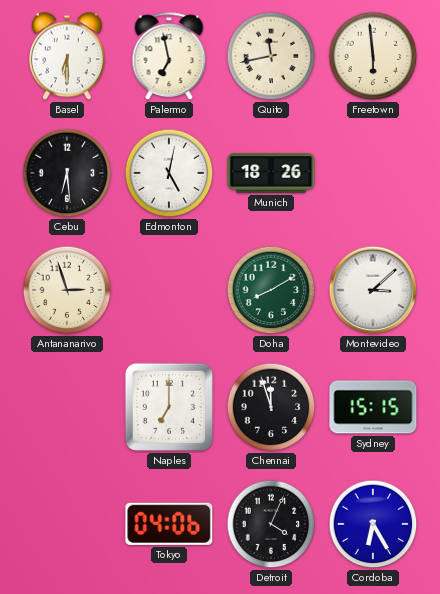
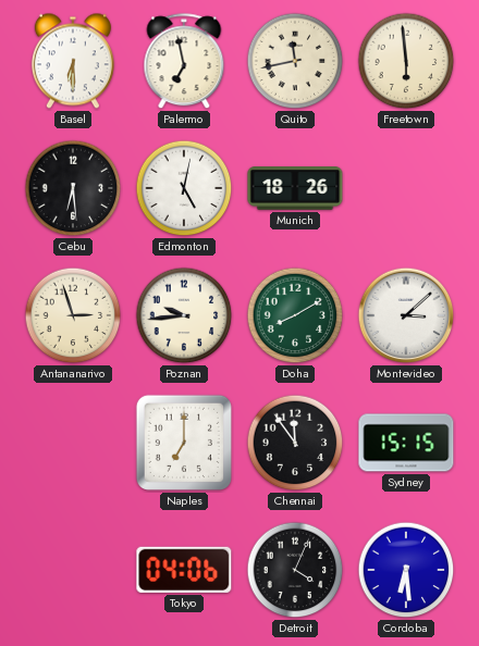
Poznan: none -> 9:44
Chennai: 11:57 -> 11:54
Cordoba: 6:25 -> 6:29
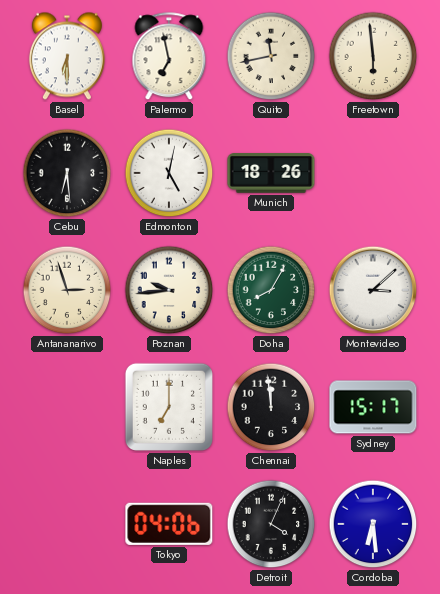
Doha: 8:10 -> 8:05
Chennai: 11:54 -> 11:59
Sydney: 15:15 -> 15:17
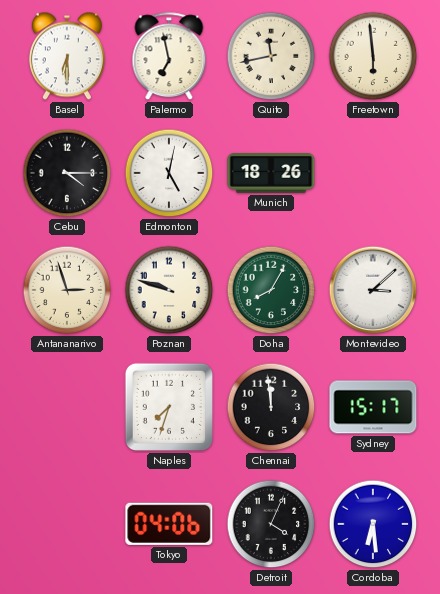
Cebu: 6:29 -> 4:15
Poznan: 9:44 -> 9:48
Naples: 7:00 -> 7:33
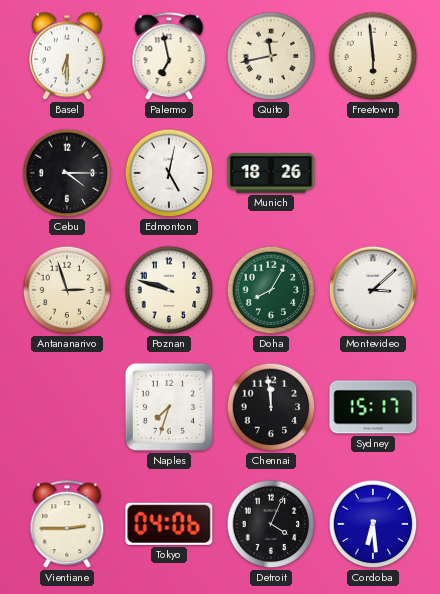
Vientiane: none -> 2:45
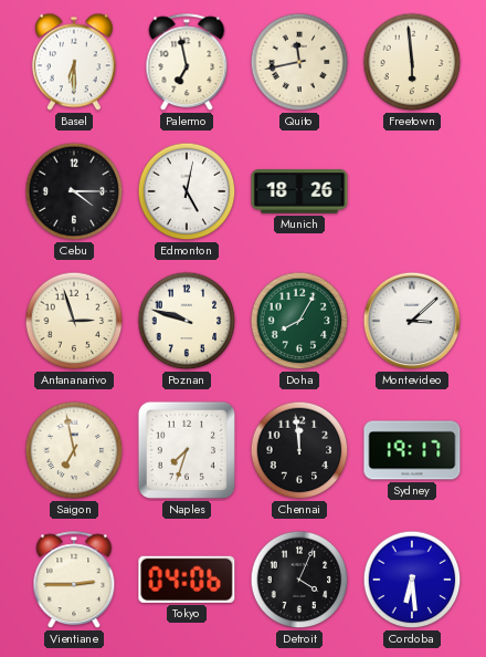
Saigon: none -> 6:58
Sydney: 15:17 -> 19:17
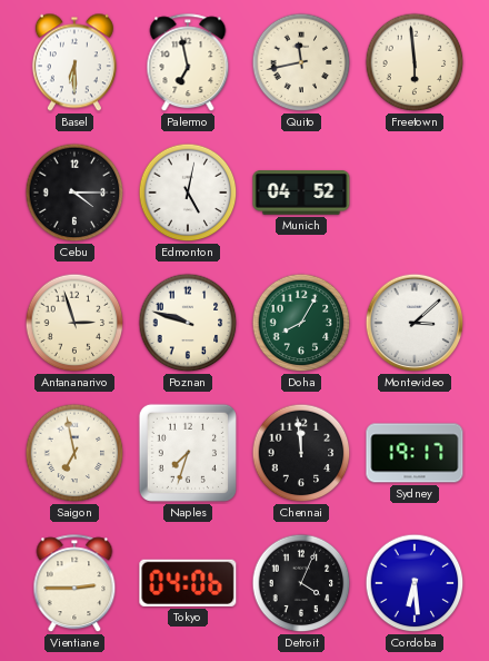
Munich: 18:26 -> 04:52
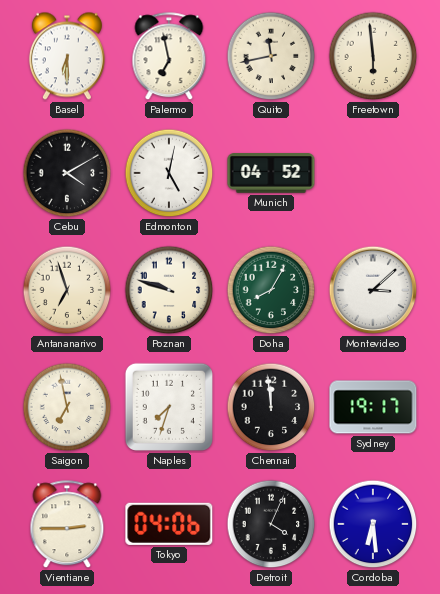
Cebu: 4:15 -> 4:10
Antananarivo: 2:57 -> 6:57
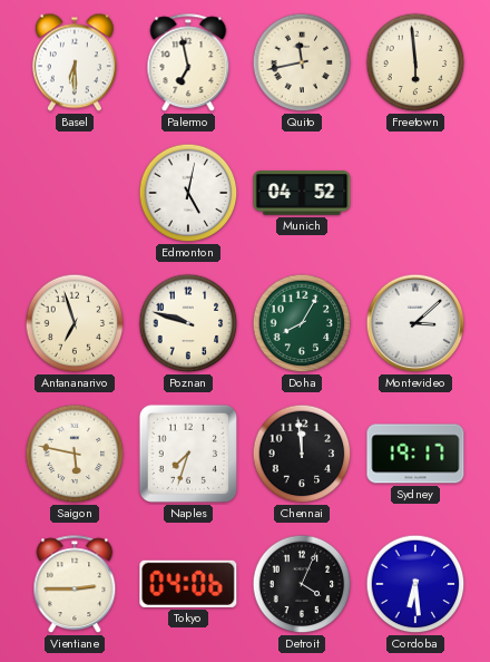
Cebu: 4:10 -> none
Saigon: 6:58 -> 5:47
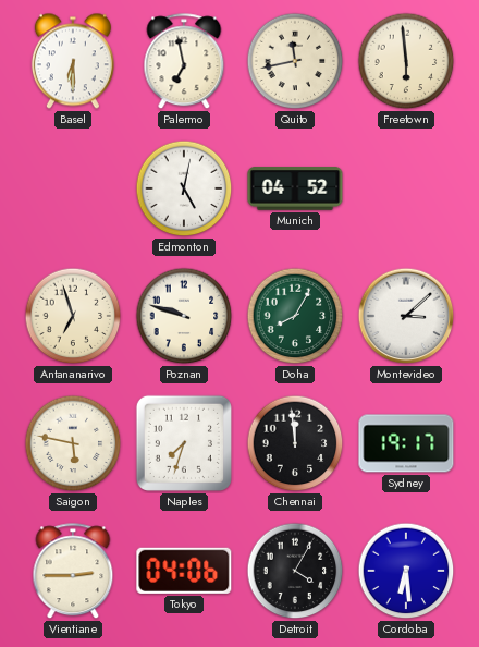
Detroit: 4:04 -> 4:05
